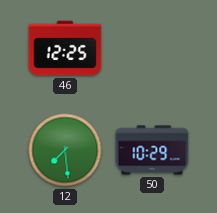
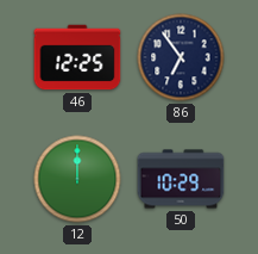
86: none -> 6:54
12: 7:29 -> 12:00
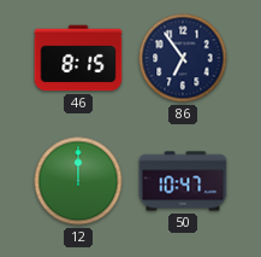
46: 12:25 -> 8:15
50: 10:29 -> 10:47
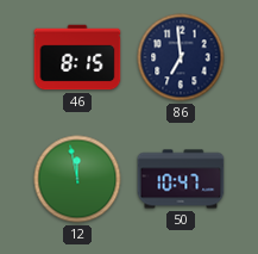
86: 6:54 -> 6:59
12: 12:00 -> 11:58
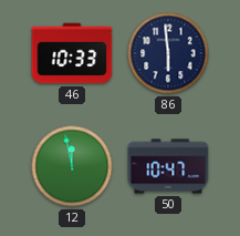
46: 8:15 -> 10:33
86: 6:59 -> 5:59
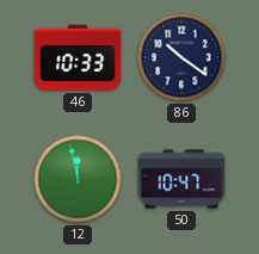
86: 5:59 -> 10:21
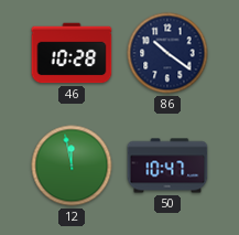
46: 10:33 -> 10:28
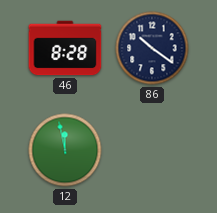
46: 10:28 -> 8:28
50: 10:47 -> none
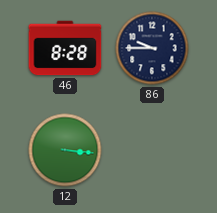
86: 10:21 -> 9:45
12: 11:58 -> 3:16
